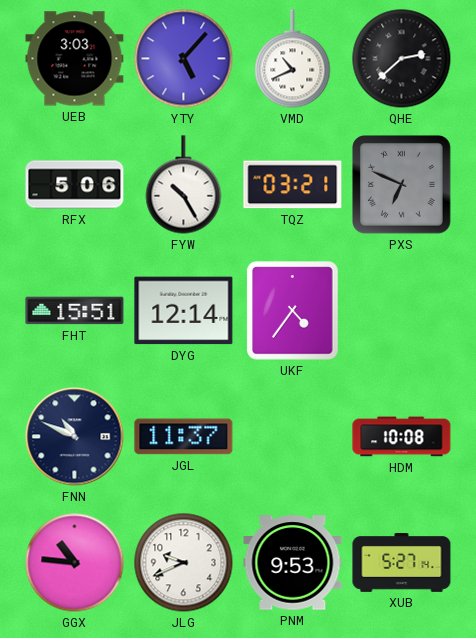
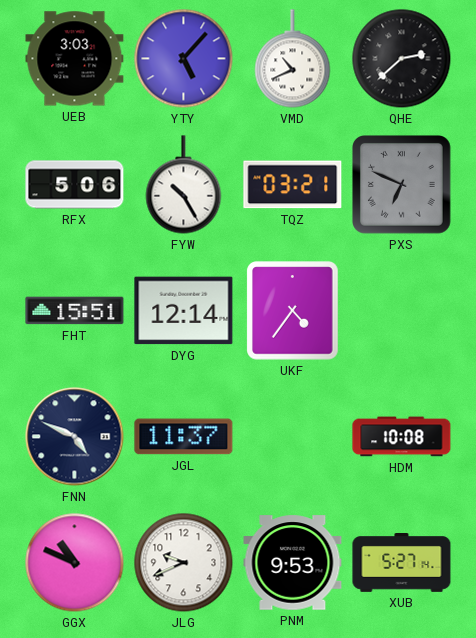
FNN: 10:49 -> 4:49
GGX: 10:46 -> 10:49
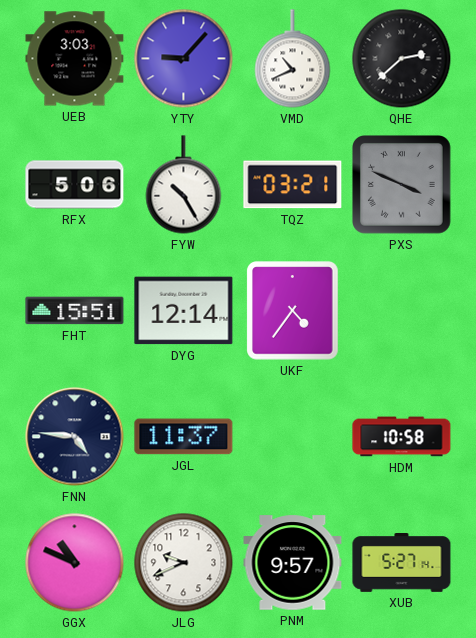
YTY: 5:07 -> 9:07
PXS: 6:49 -> 3:49
FNN: 4:49 -> 4:46
HDM: 10:08 -> 10:58
PNM: 9:53 -> 9:57
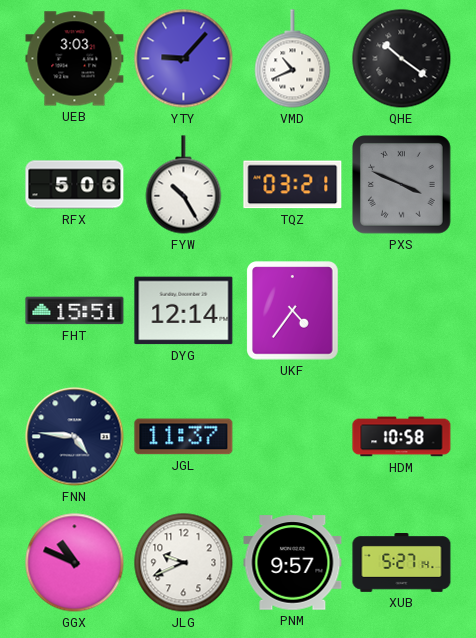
QHE: 2:38 -> 10:21
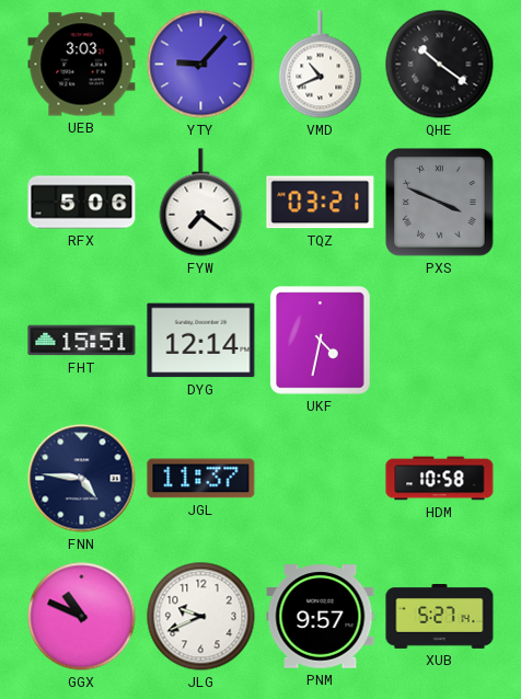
FYW: 10:25 -> 7:21
UKF: 4:36 -> 4:32
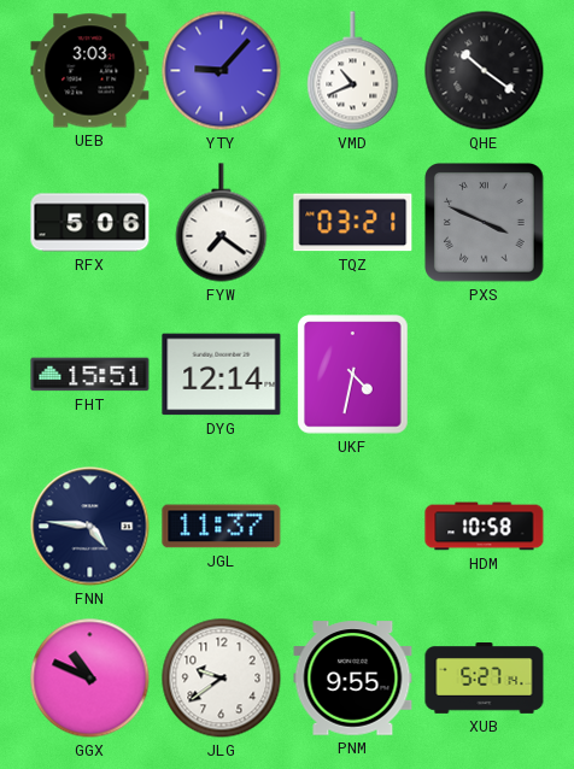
JLG: 9:41 -> 9:39
PNM: 9:57 -> 9:55
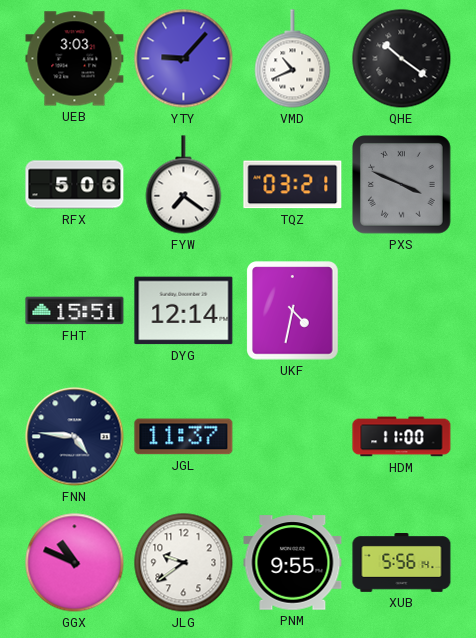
HDM: 10:58 -> 11:00
XUB: 5:27 -> 5:56
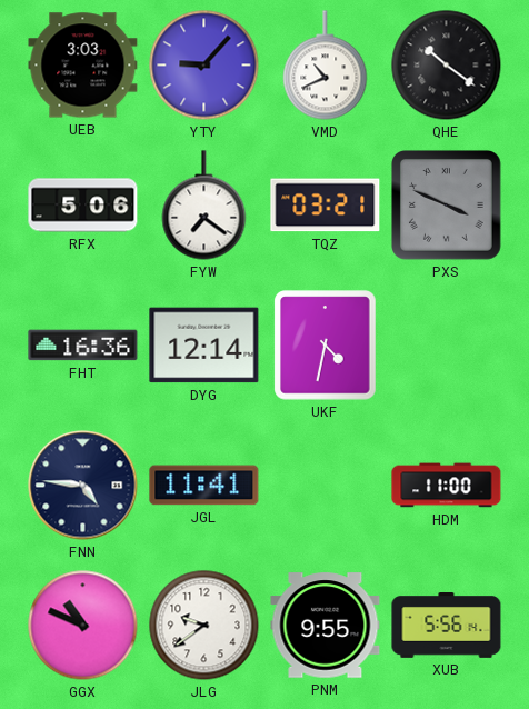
FHT: 15:51 -> 16:36
JGL: 11:37 -> 11:41
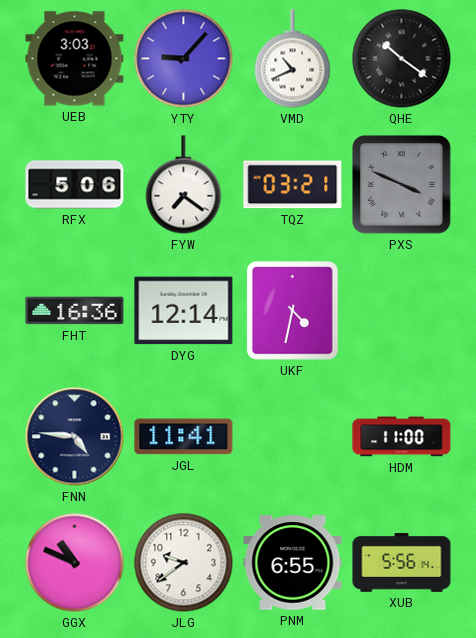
PNM: 9:55 -> 6:55
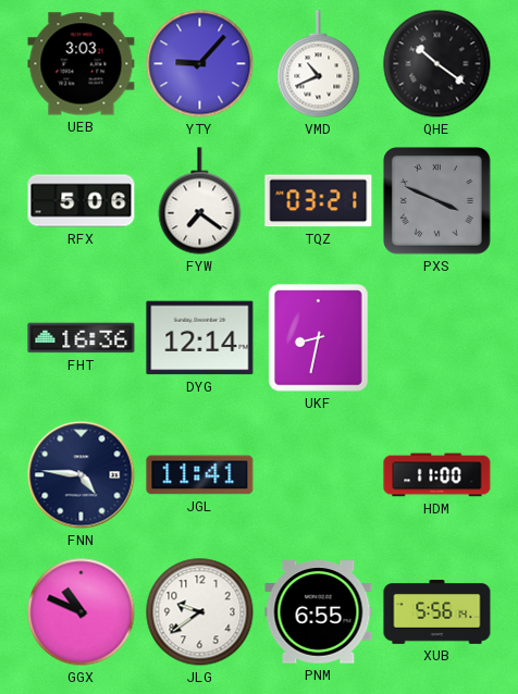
UKF: 4:32 -> 8:32
